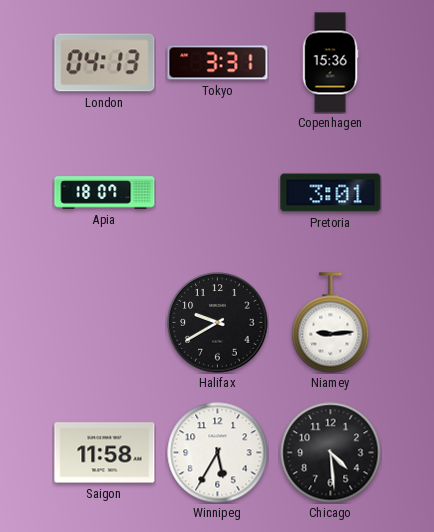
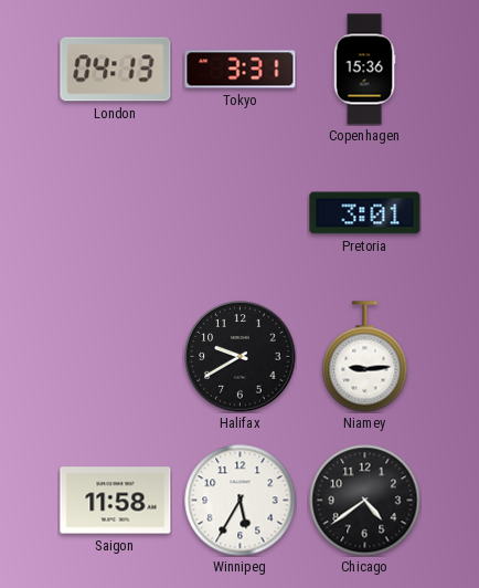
Apia: 18:07 -> none
Chicago: 4:29 -> 4:39
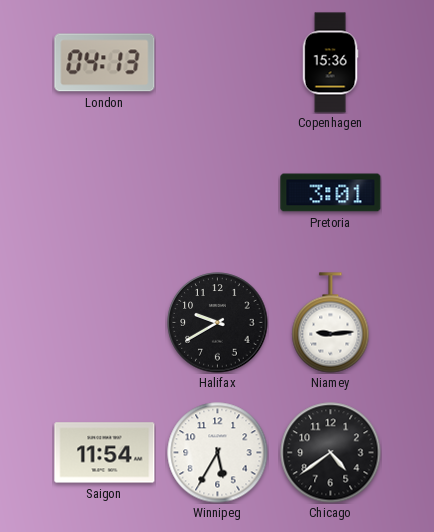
Tokyo: 3:31 -> none
Saigon: 11:58 -> 11:54
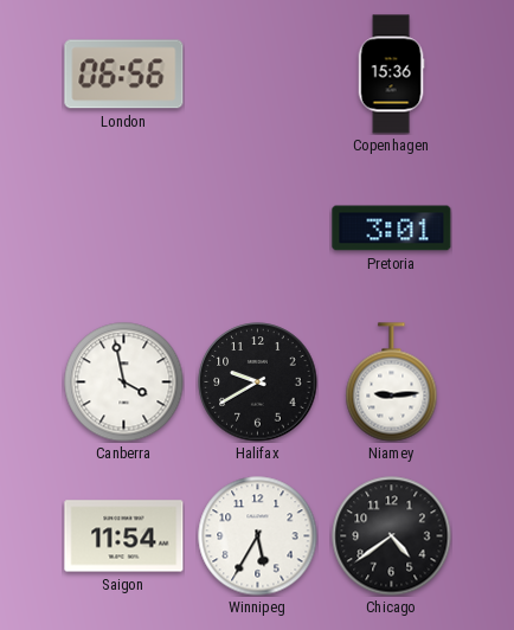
London: 04:13 -> 06:56
Canberra: none -> 3:58
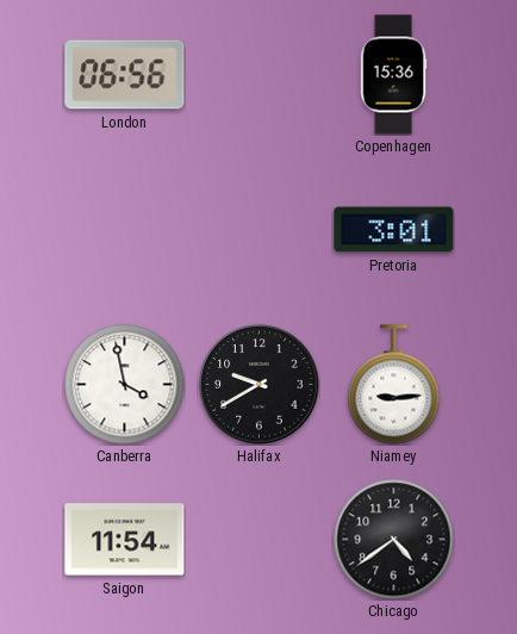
Winnipeg: 5:35 -> none
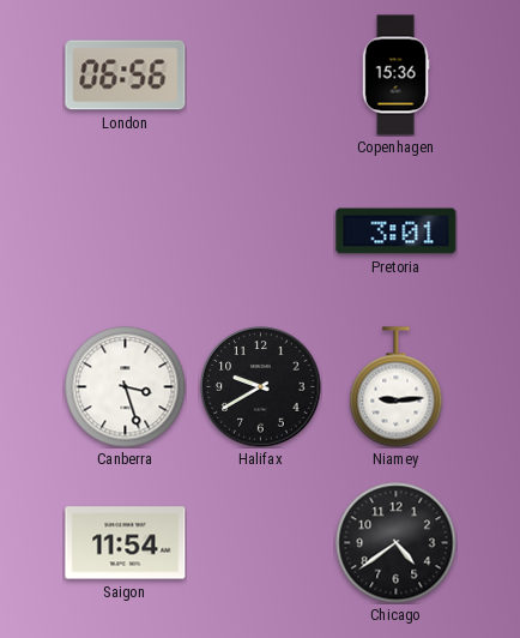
Canberra: 3:58 -> 3:27
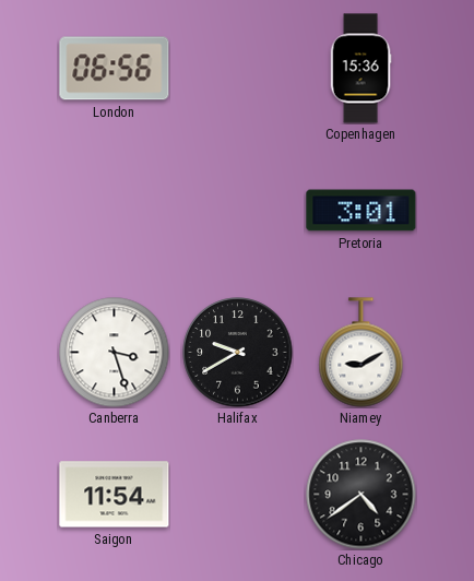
Niamey: 9:14 -> 9:10
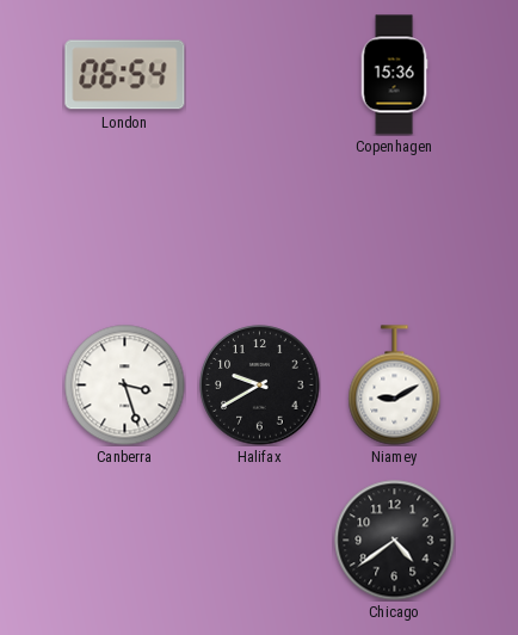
London: 06:56 -> 06:54
Pretoria: 3:01 -> none
Saigon: 11:54 -> none
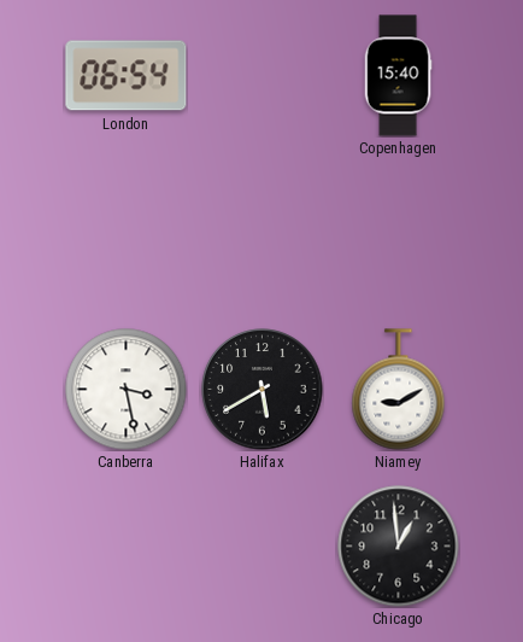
Copenhagen: 15:36 -> 15:40
Canberra: 3:27 -> 3:28
Halifax: 9:40 -> 5:40
Chicago: 4:39 -> 12:59
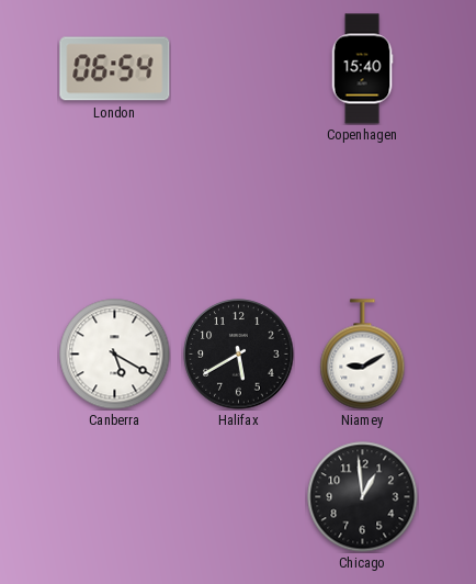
Canberra: 3:28 -> 5:20
